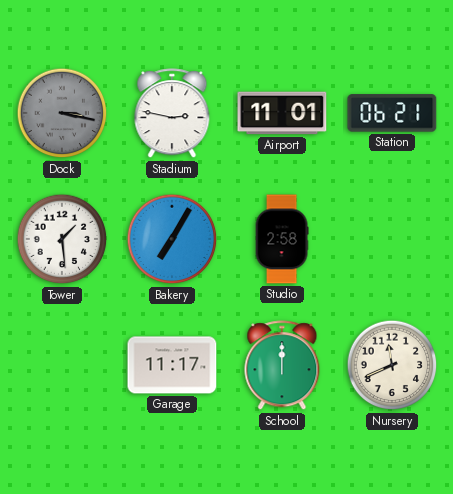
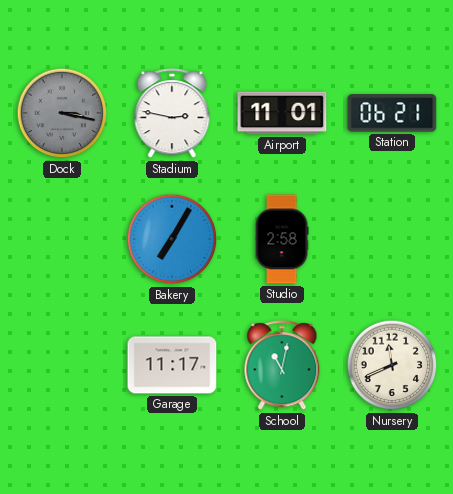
Tower: 1:29 -> none
School: 12:00 -> 11:02
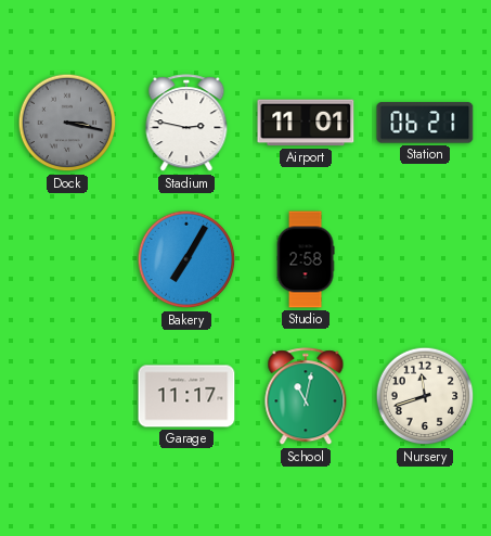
Nursery: 11:41 -> 11:42
